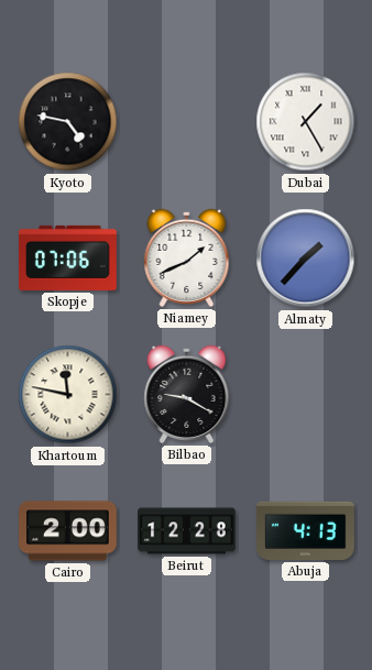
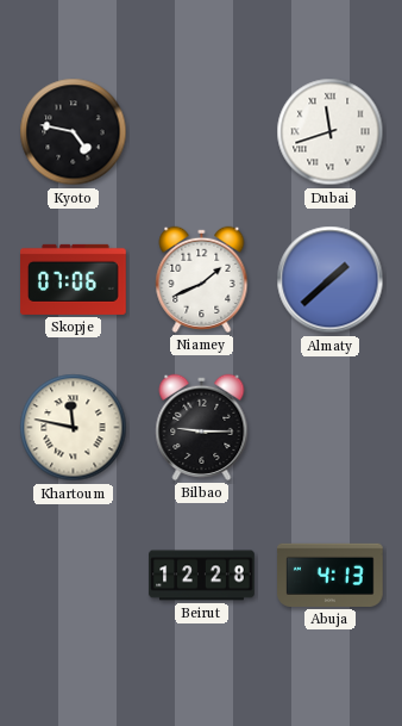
Dubai: 1:25 -> 11:42
Almaty: 1:37 -> 1:38
Bilbao: 9:20 -> 9:15
Cairo: 2:00 -> none
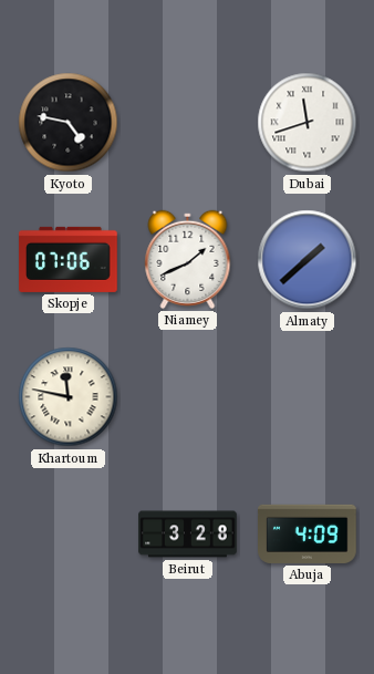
Bilbao: 9:15 -> none
Beirut: 12:28 -> 3:28
Abuja: 4:13 -> 4:09
